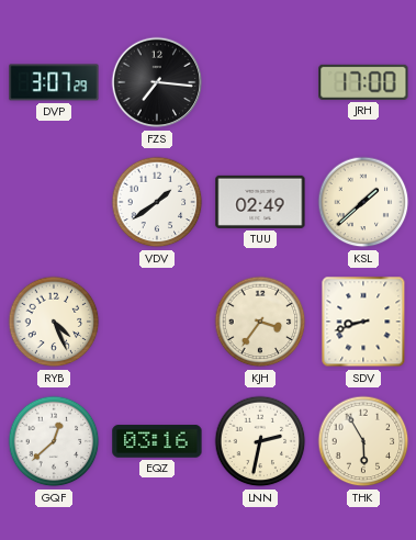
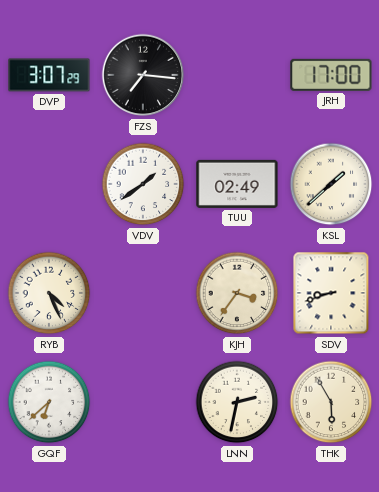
GQF: 12:38 -> 6:38
EQZ: 03:16 -> none
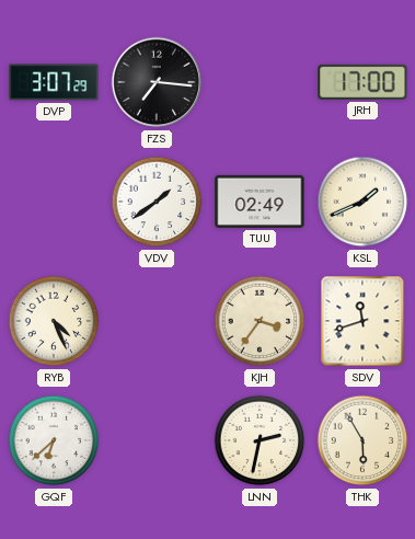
KSL: 1:38 -> 1:41
SDV: 8:42 -> 11:42
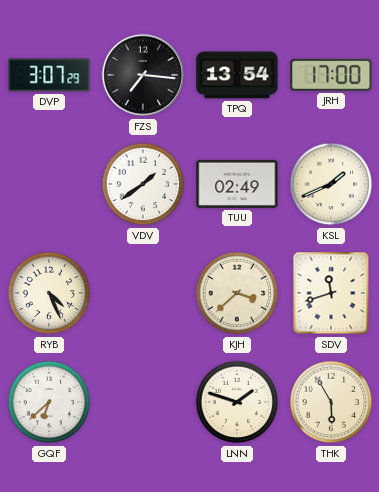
TPQ: none -> 13:54
KJH: 3:36 -> 3:38
LNN: 2:32 -> 1:48
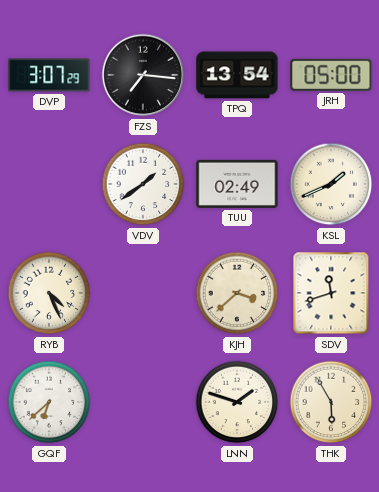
JRH: 17:00 -> 05:00
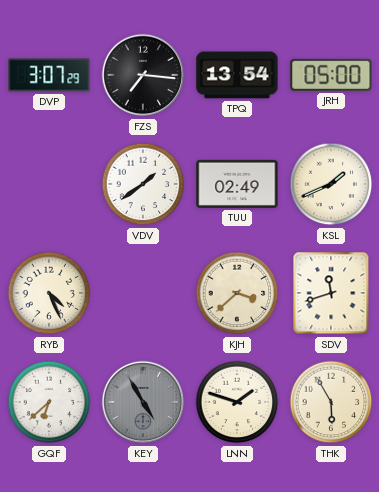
KEY: none -> 4:55
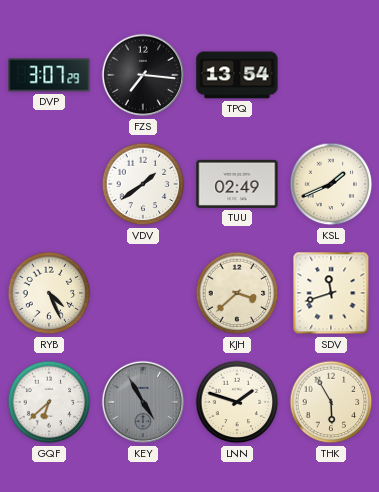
JRH: 05:00 -> none
